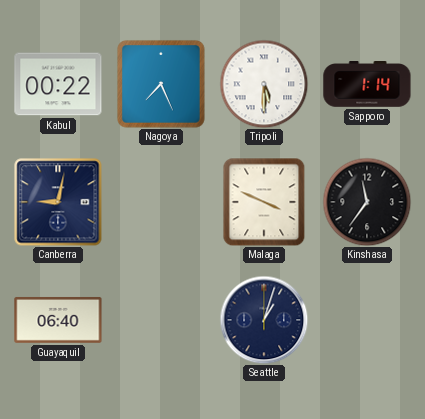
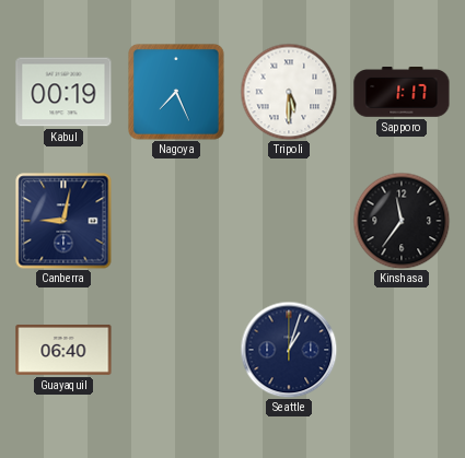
Kabul: 00:22 -> 00:19
Sapporo: 1:14 -> 1:17
Malaga: 3:49 -> none
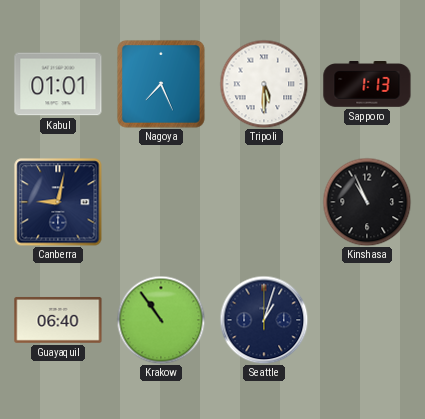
Kabul: 00:19 -> 01:01
Sapporo: 1:17 -> 1:13
Kinshasa: 11:36 -> 10:56
Krakow: none -> 10:54
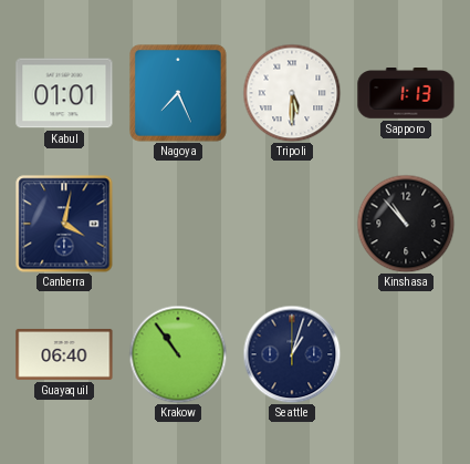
Canberra: 9:02 -> 4:02
Kinshasa: 10:56 -> 10:53
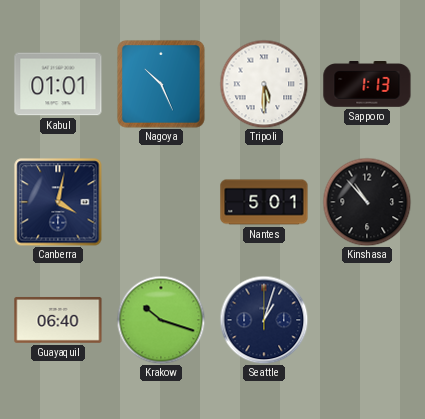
Nagoya: 7:26 -> 10:26
Nantes: none -> 5:01
Krakow: 10:54 -> 10:18
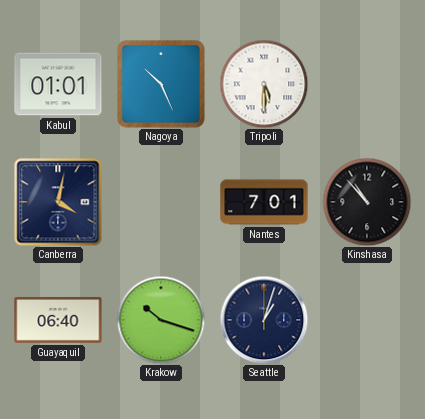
Sapporo: 1:13 -> none
Nantes: 5:01 -> 7:01
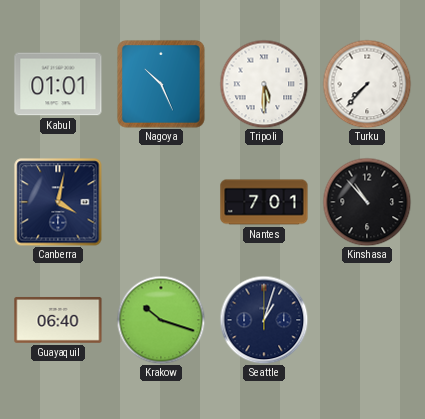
Turku: none -> 7:37
